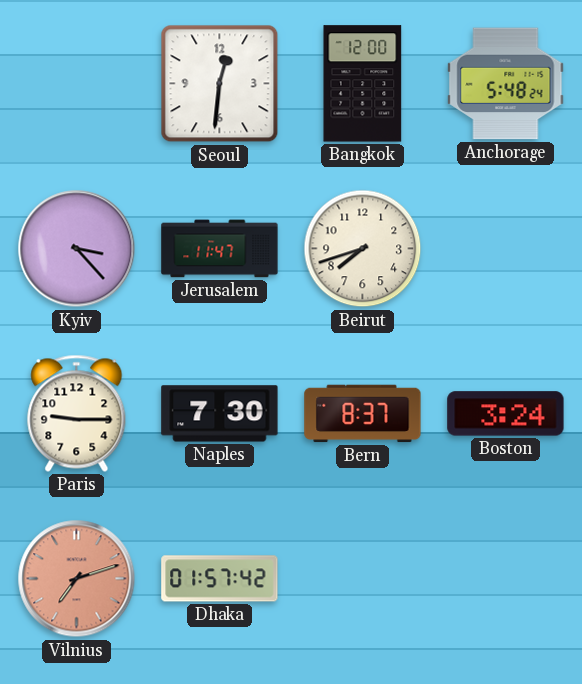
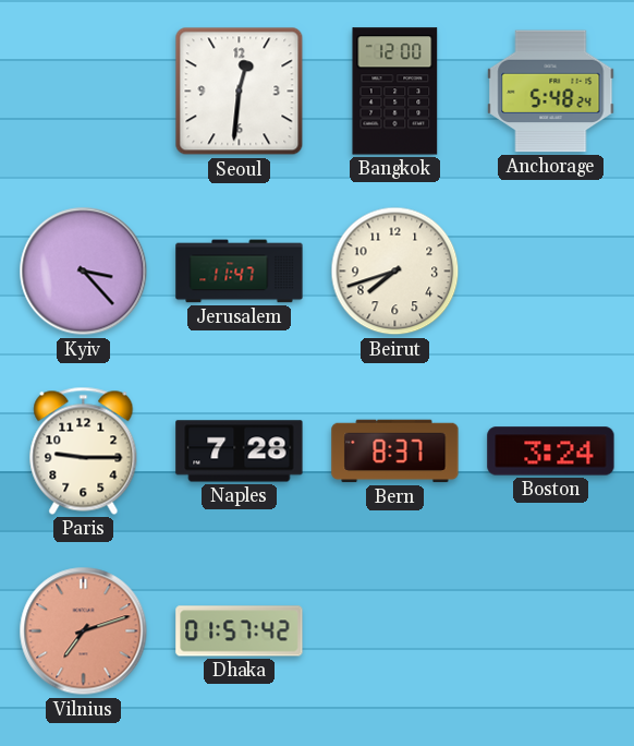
Naples: 7:30 -> 7:28
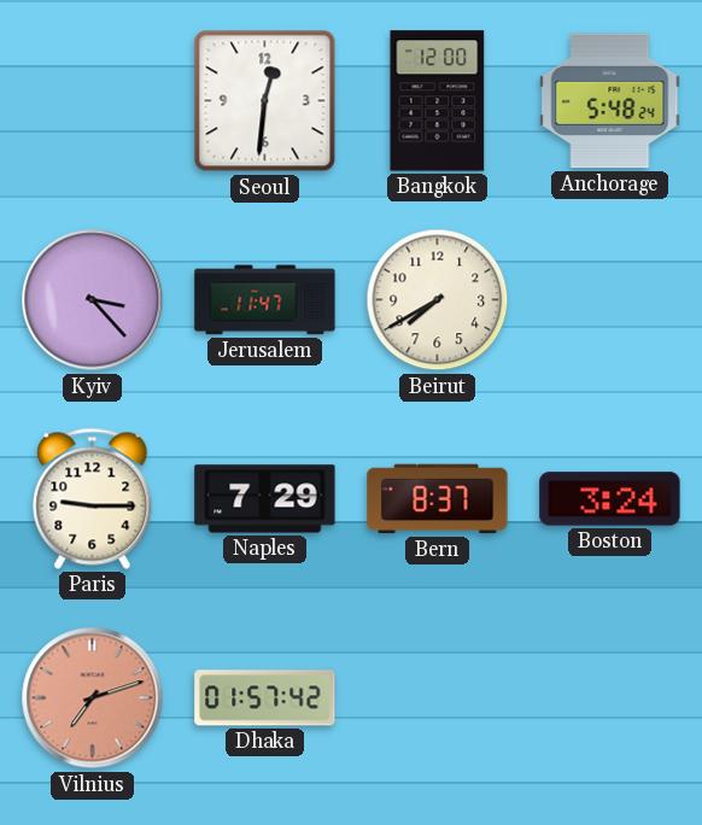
Beirut: 7:42 -> 7:40
Naples: 7:28 -> 7:29
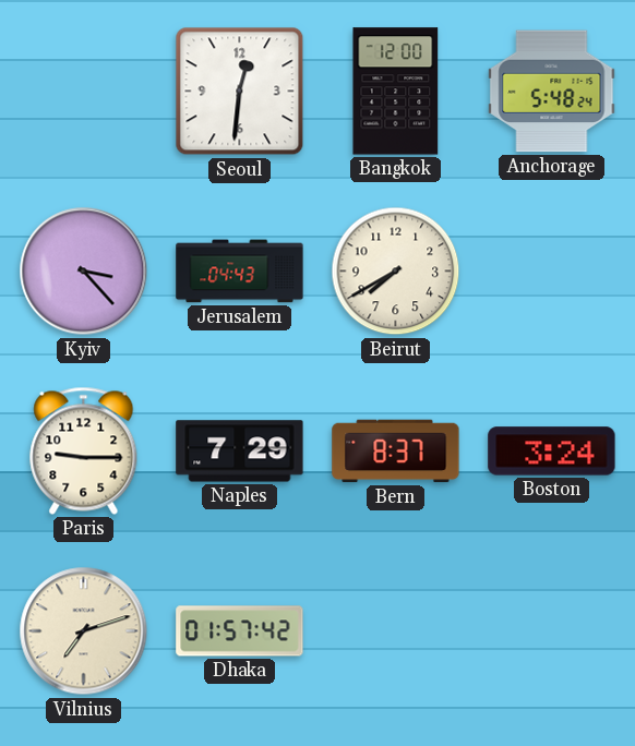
Jerusalem: 11:47 -> 04:43
Vilnius dial: salmon -> cream
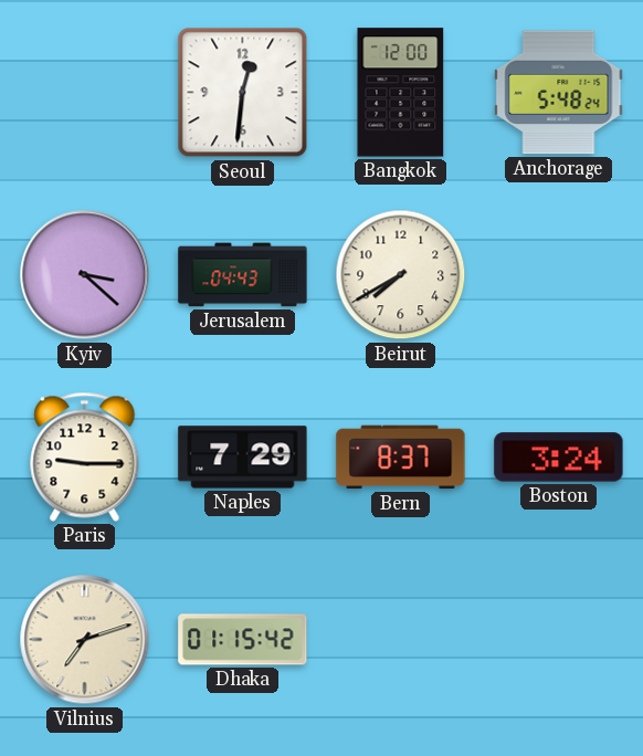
Kyiv: 3:23 -> 3:22
Dhaka: 01:57 -> 01:15
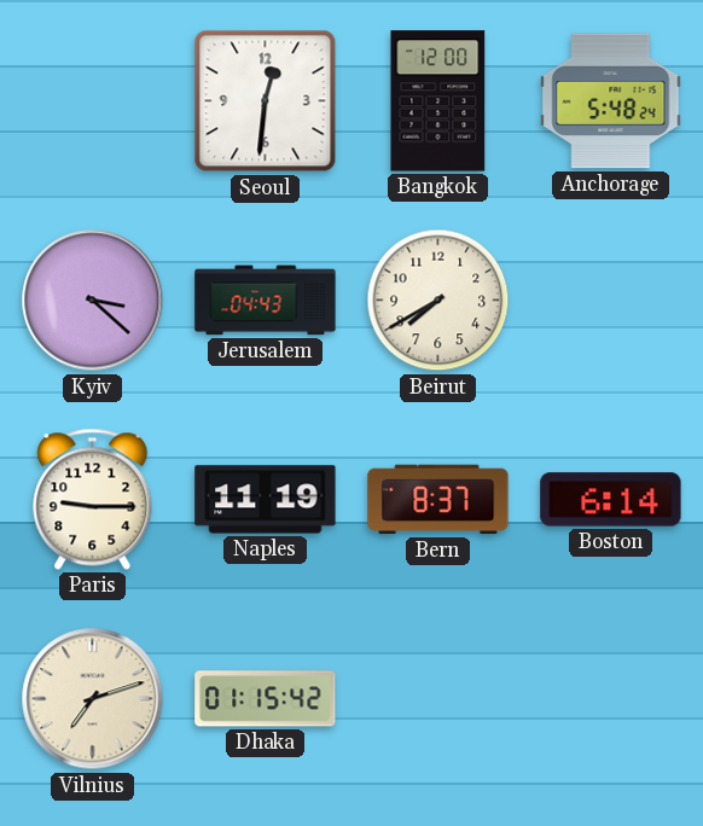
Naples: 7:29 -> 11:19
Boston: 3:24 -> 6:14
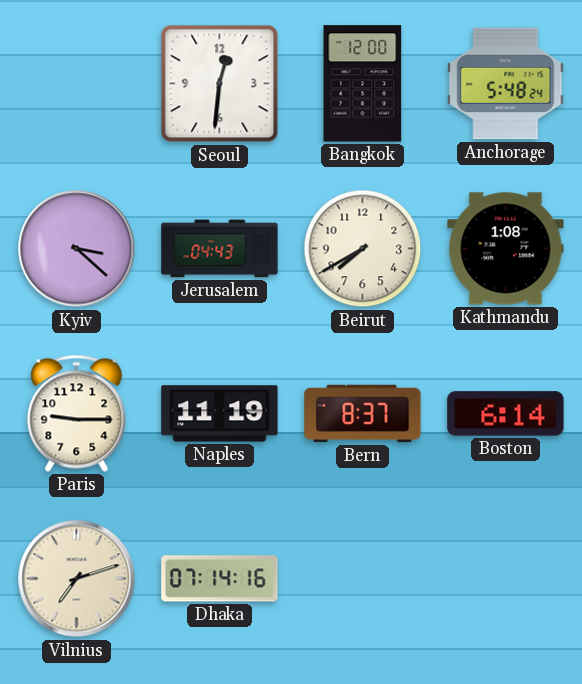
Kathmandu: none -> 1:08
Dhaka: 01:15 -> 07:14
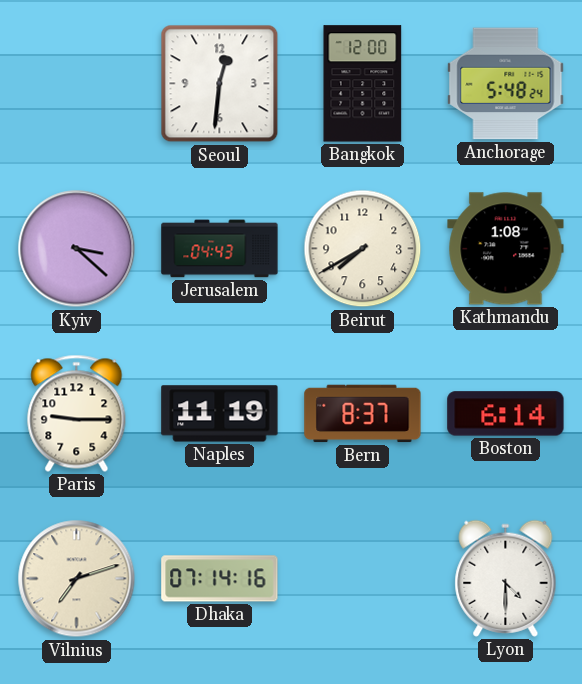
Lyon: none -> 4:30
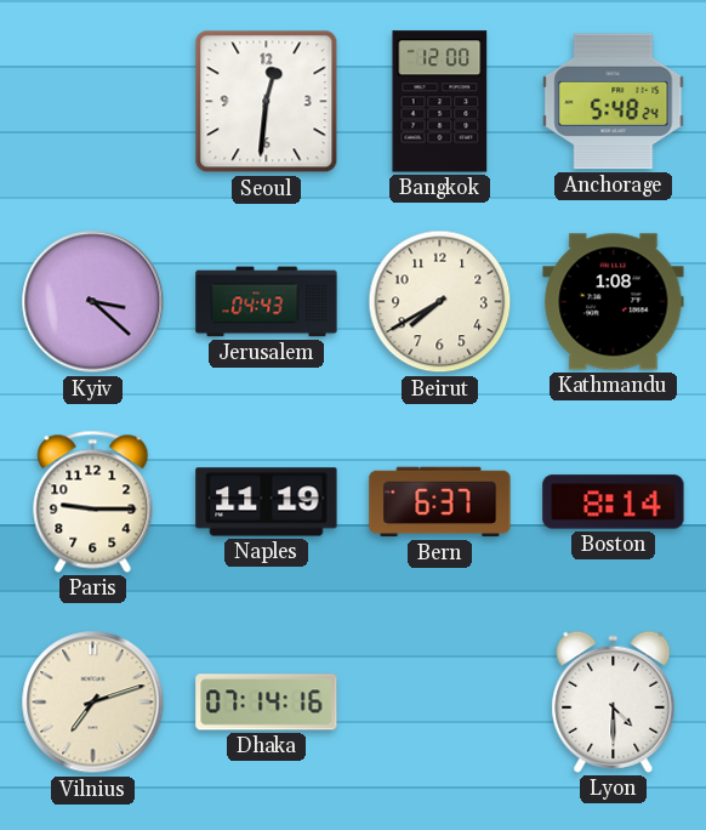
Bern: 8:37 -> 6:37
Boston: 6:14 -> 8:14
